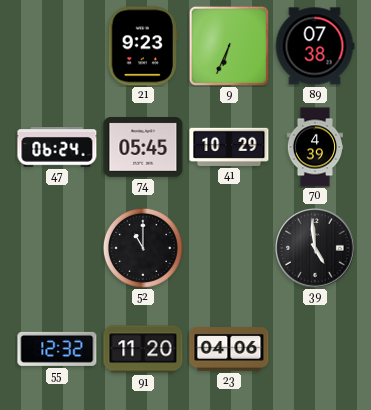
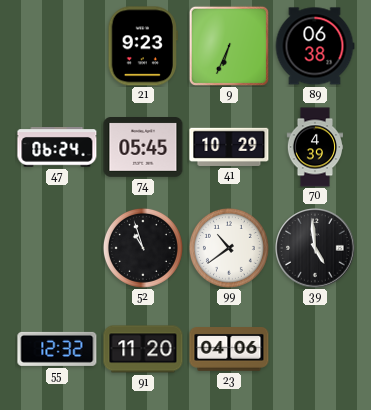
89: 07:38 -> 06:38
52: 11:00 -> 10:57
99: none -> 10:39
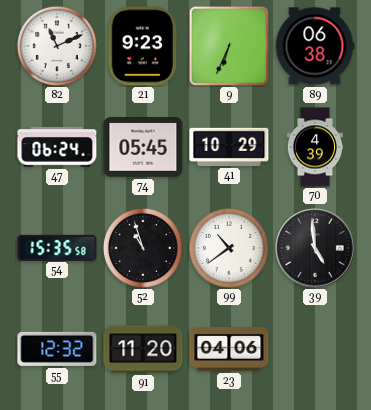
82: none -> 11:11
54: none -> 15:35
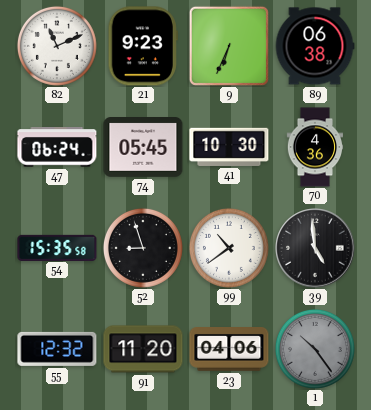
41: 10:29 -> 10:30
70: 4:39 -> 4:36
52: 10:57 -> 8:57
1: none -> 10:24
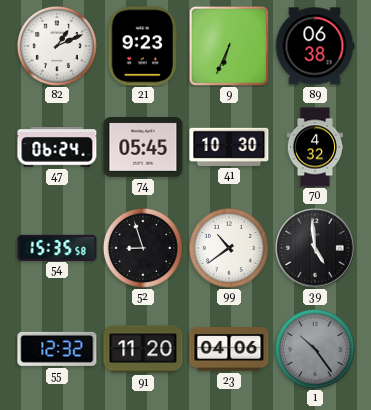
82: 11:11 -> 1:11
70: 4:36 -> 4:32
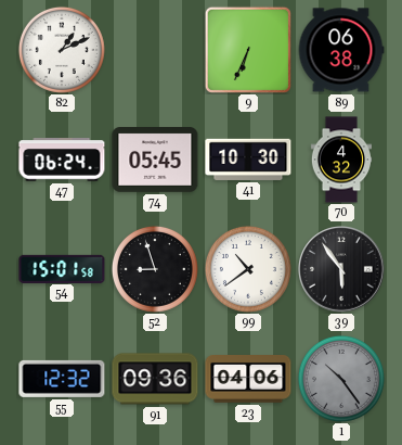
21: 9:23 -> none
54: 15:35 -> 15:01
39: 4:59 -> 5:54
91: 11:20 -> 09:36
